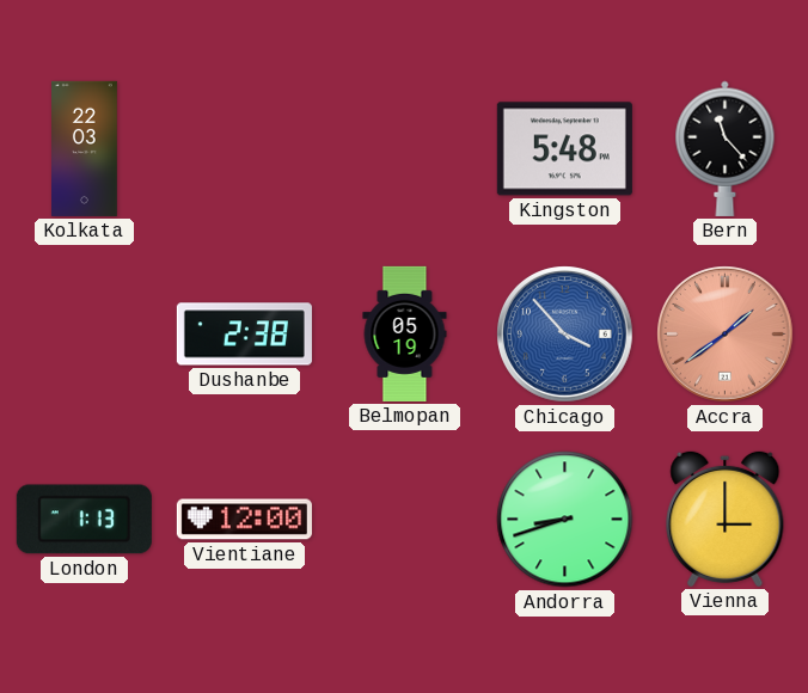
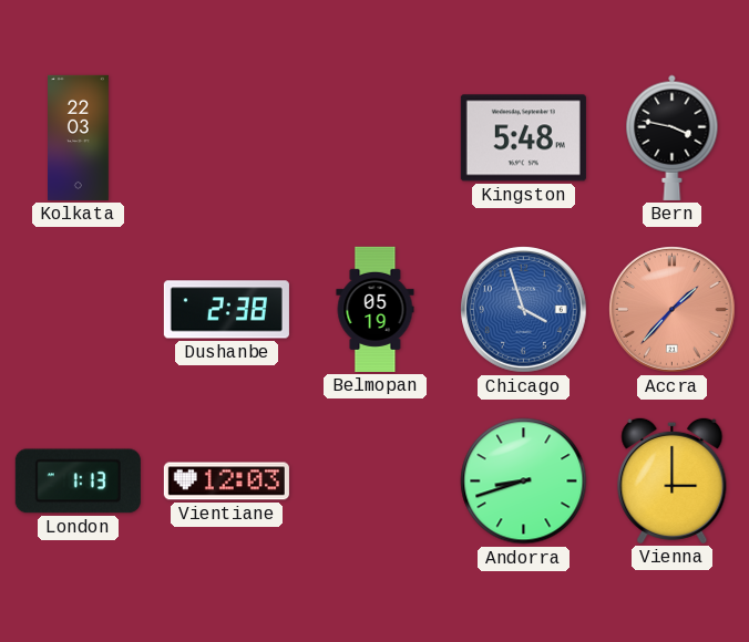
Bern: 11:23 -> 3:47
Chicago: 3:53 -> 3:57
Accra: 1:39 -> 1:37
Vientiane: 12:00 -> 12:03
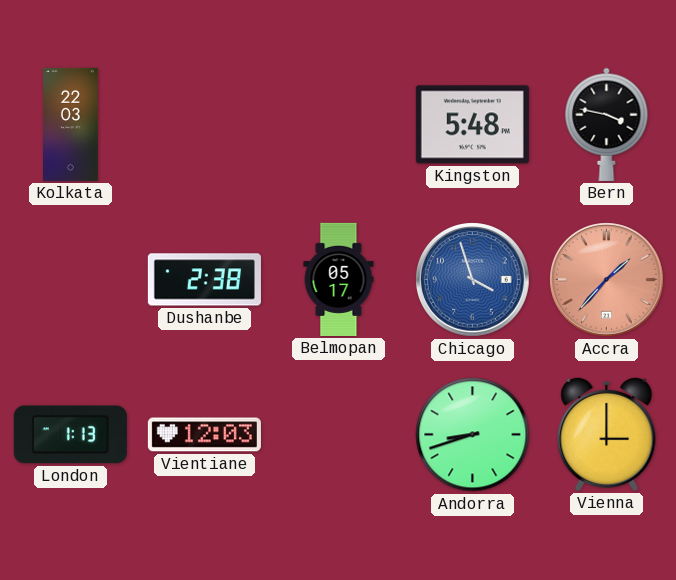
Belmopan: 05:19 -> 05:17
